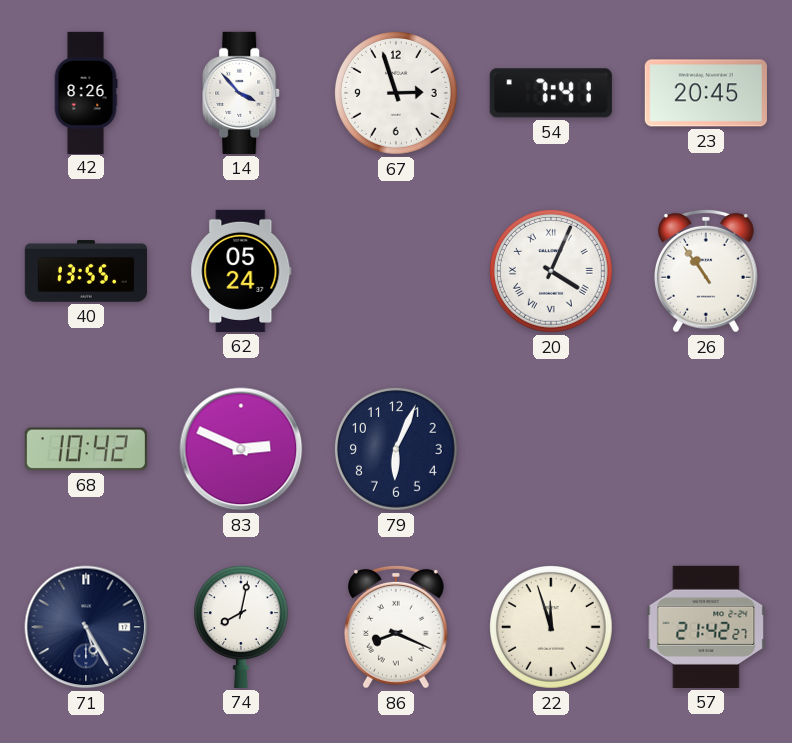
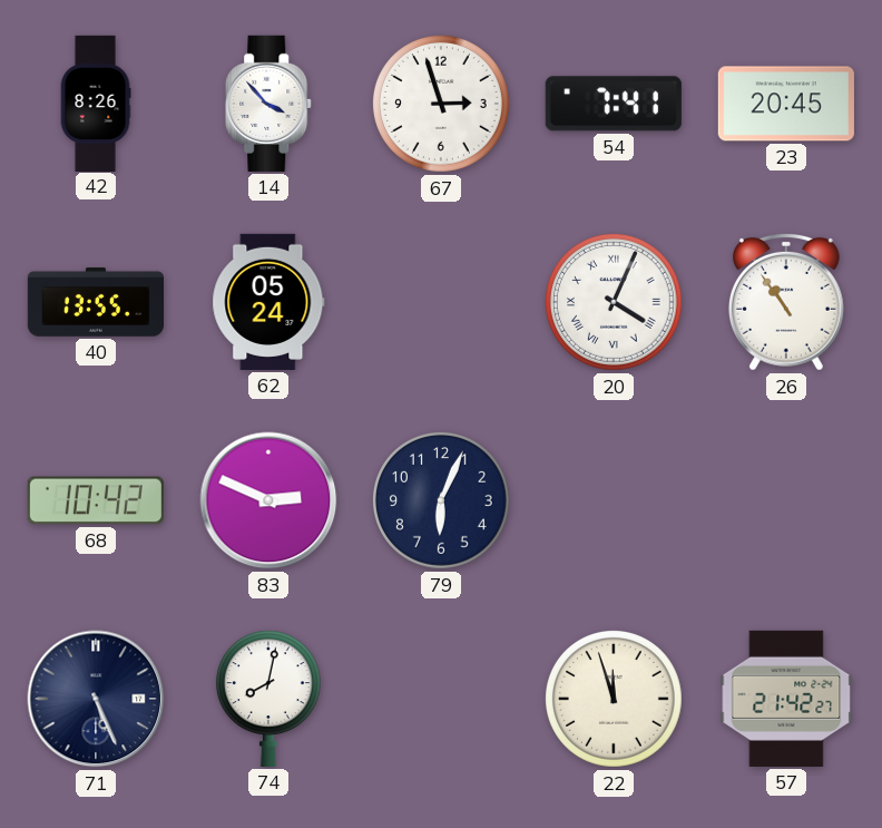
71: 5:25 -> 5:26
86: 8:19 -> none
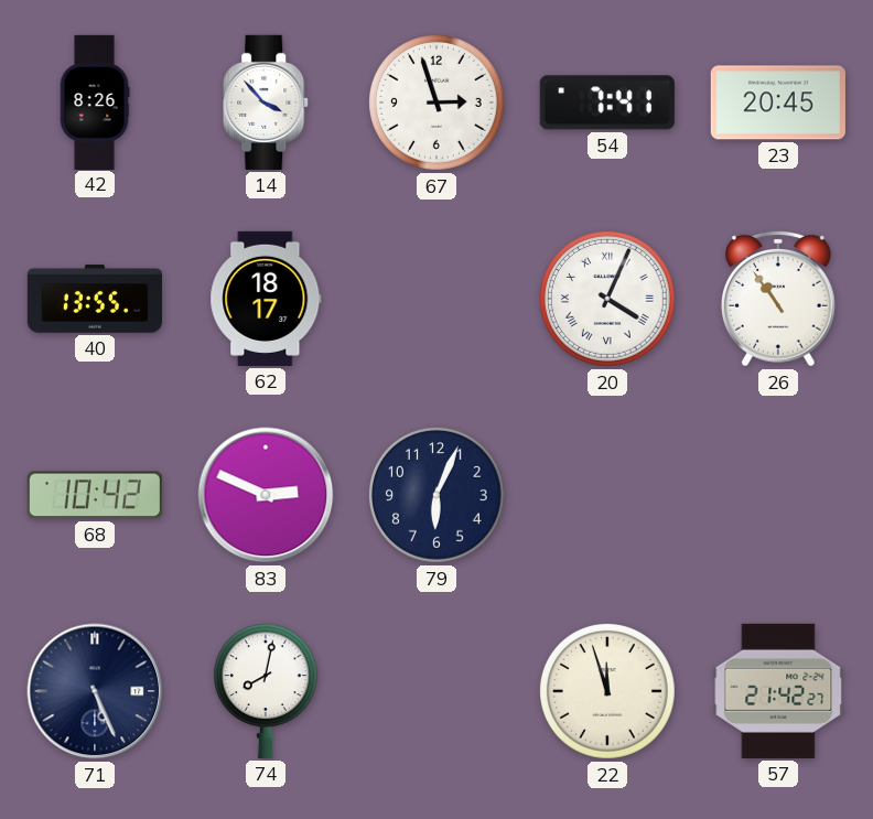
62: 05:24 -> 18:17
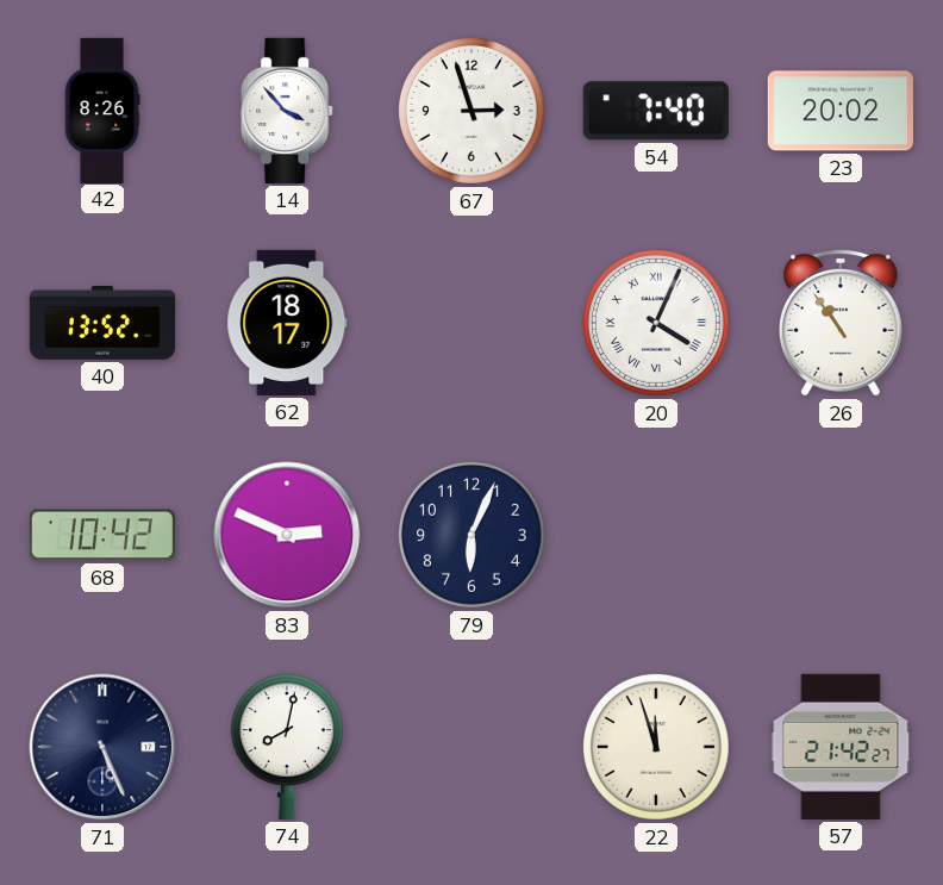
54: 7:41 -> 7:40
23: 20:45 -> 20:02
40: 13:55 -> 13:52
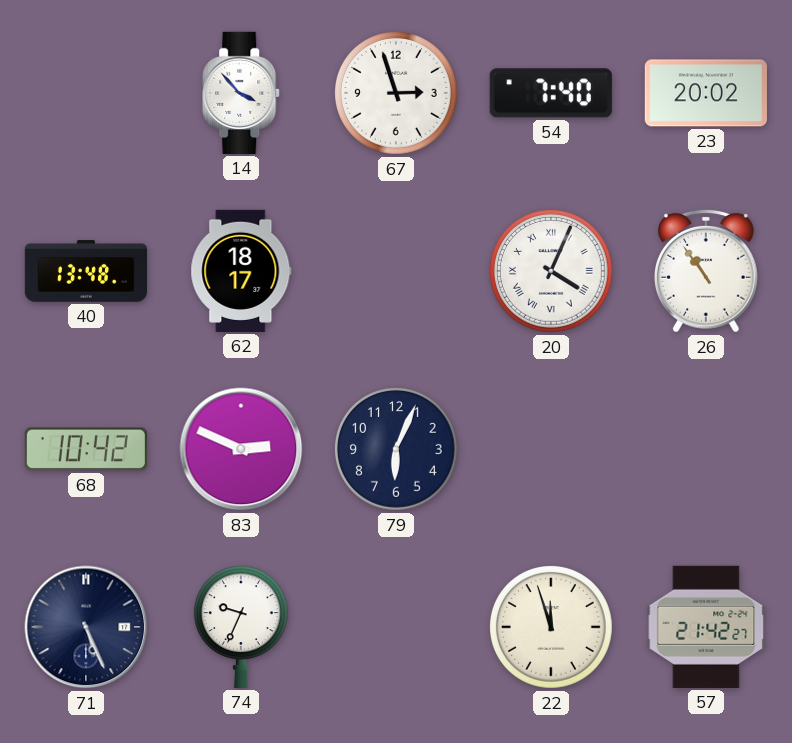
42: 8:26 -> none
40: 13:52 -> 13:48
74: 8:02 -> 9:34
